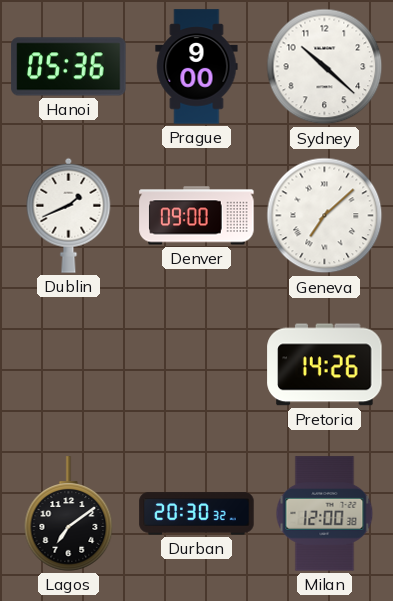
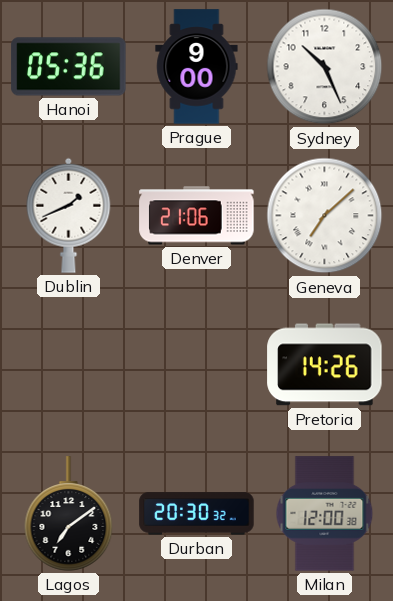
Sydney: 10:22 -> 10:26
Denver: 09:00 -> 21:06
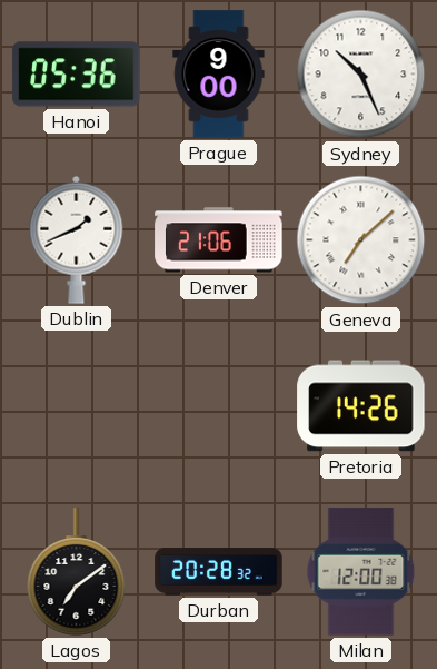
Durban: 20:30 -> 20:28
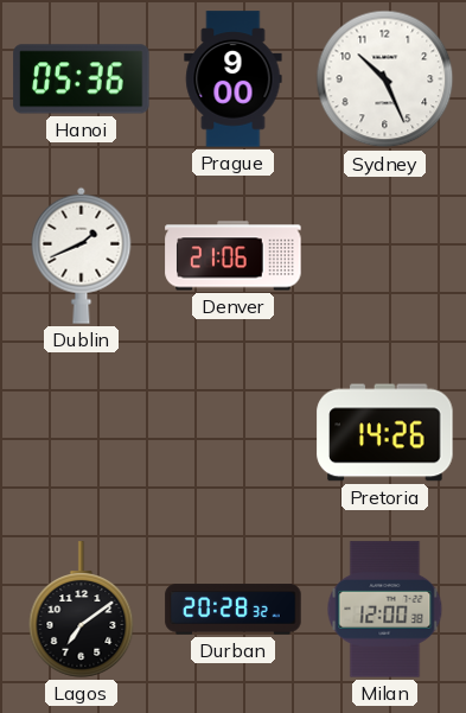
Geneva: 7:08 -> none
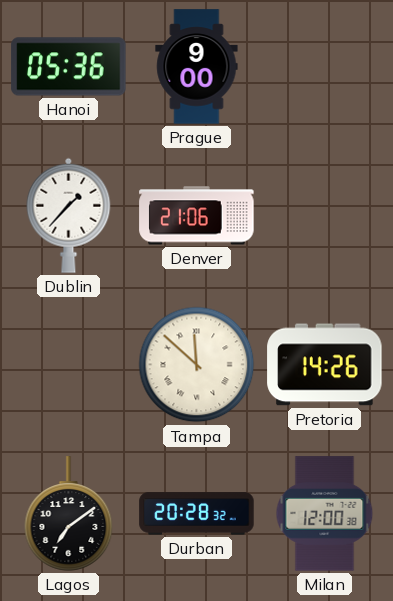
Sydney: 10:26 -> none
Dublin: 1:41 -> 1:37
Tampa: none -> 11:52
